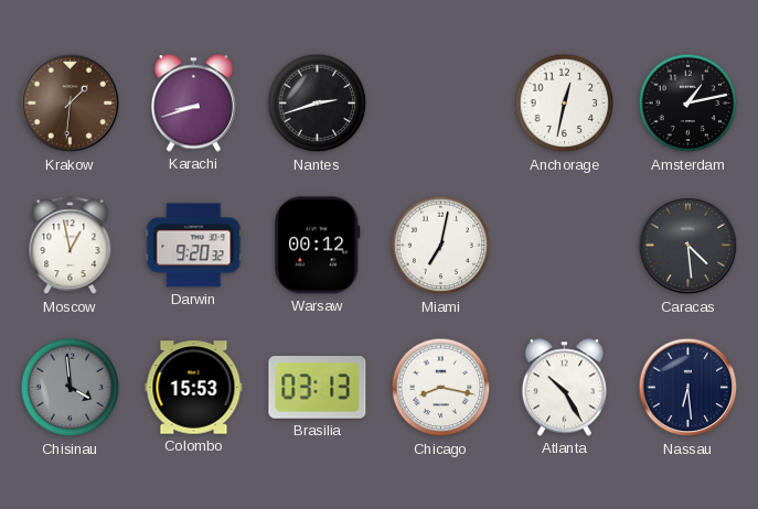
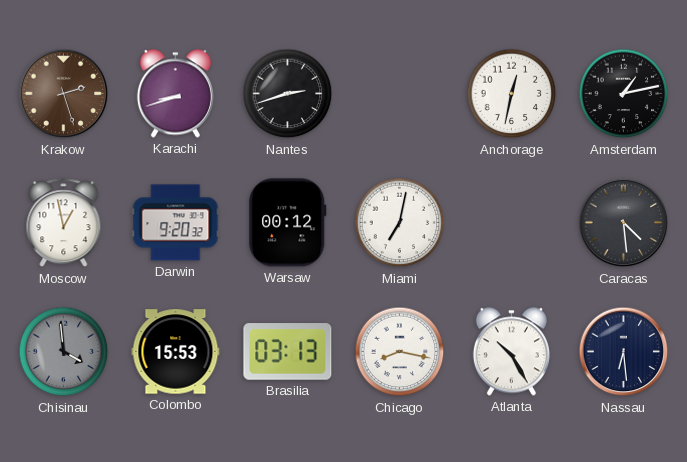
Krakow: 1:31 -> 2:27
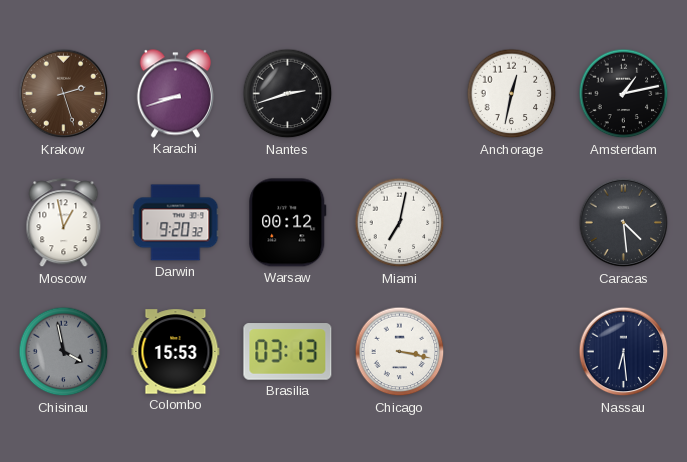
Chisinau: 3:59 -> 3:58
Chicago: 8:17 -> 3:17
Atlanta: 10:25 -> none
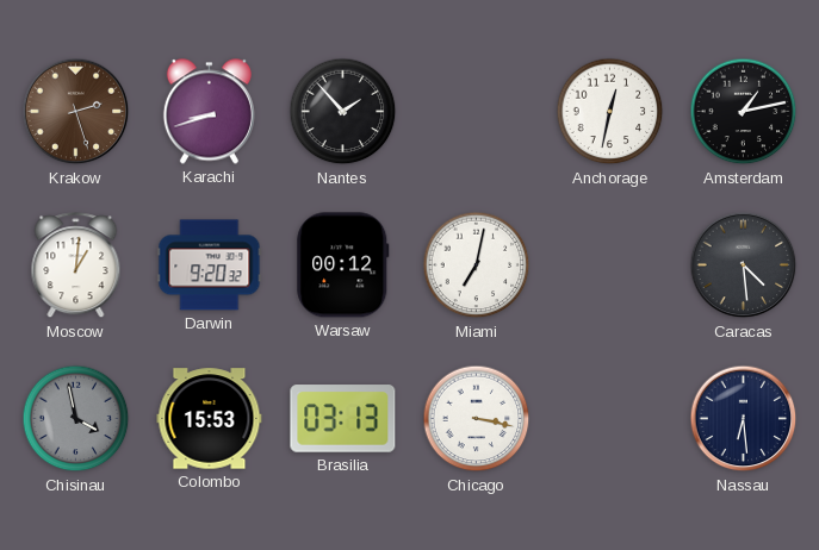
Nantes: 2:42 -> 1:53
Moscow: 12:58 -> 1:01
